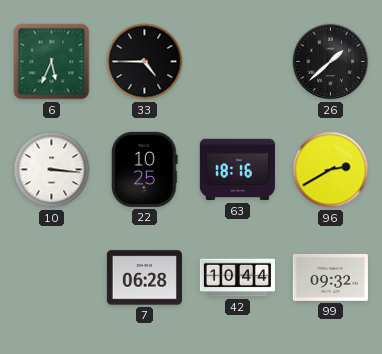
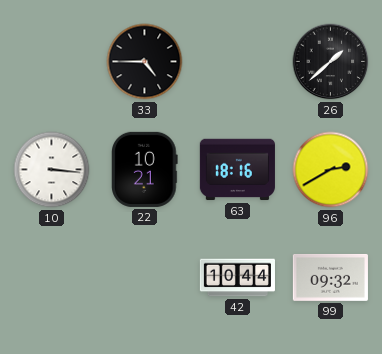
6: 5:34 -> none
22: 10:25 -> 10:21
7: 06:28 -> none
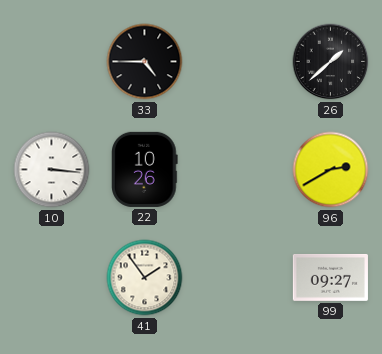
22: 10:21 -> 10:26
63: 18:16 -> none
41: none -> 1:54
42: 10:44 -> none
99: 09:32 -> 09:27
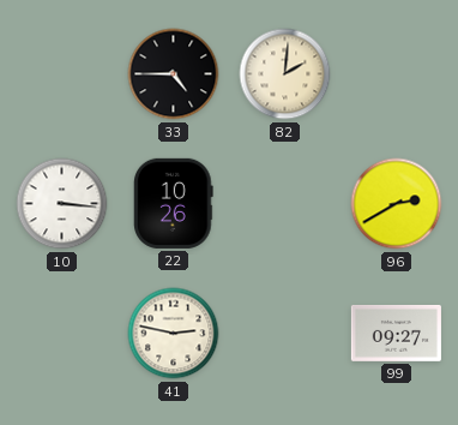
82: none -> 2:01
26: 1:38 -> none
41: 1:54 -> 2:47
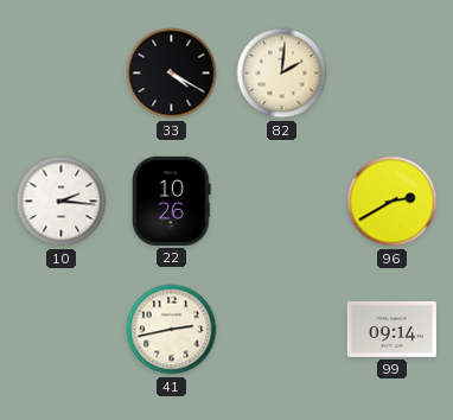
33: 4:45 -> 4:20
10: 3:16 -> 2:16
41: 2:47 -> 2:43
99: 09:27 -> 09:14
